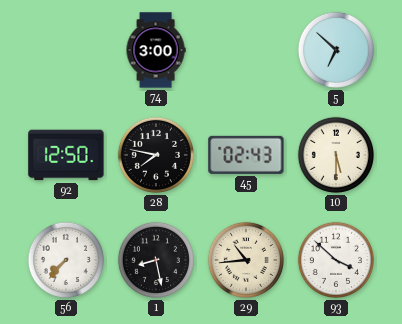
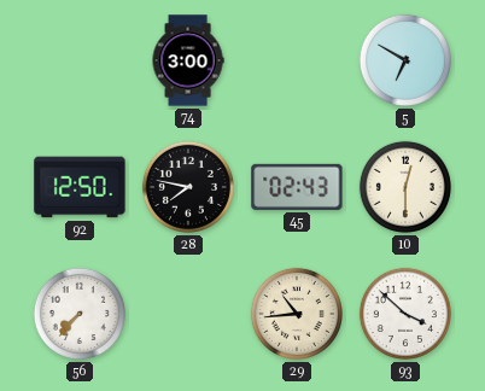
5: 6:52 -> 6:50
10: 5:30 -> 12:30
1: 8:28 -> none
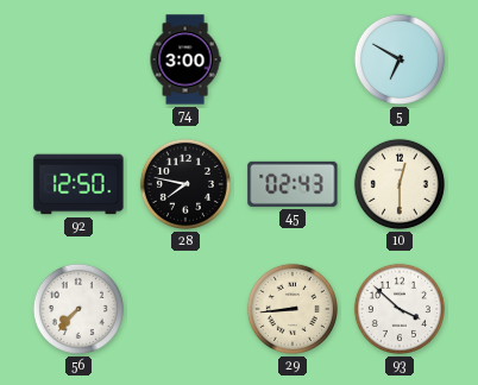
29: 10:44 -> 8:44
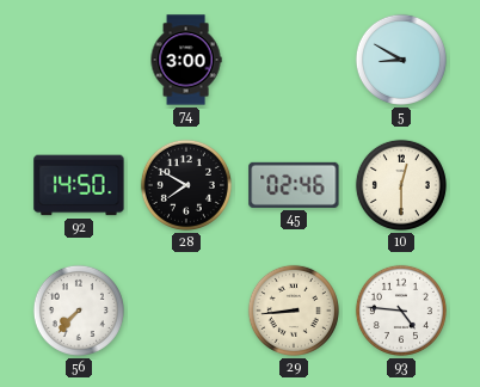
5: 6:50 -> 8:50
92: 12:50 -> 14:50
28: 7:47 -> 7:50
45: 02:43 -> 02:46
93: 3:52 -> 4:46
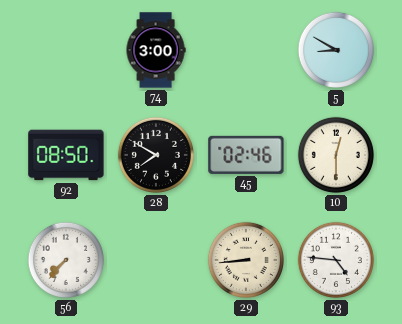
92: 14:50 -> 08:50
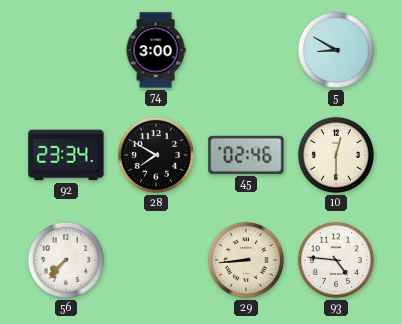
92: 08:50 -> 23:34
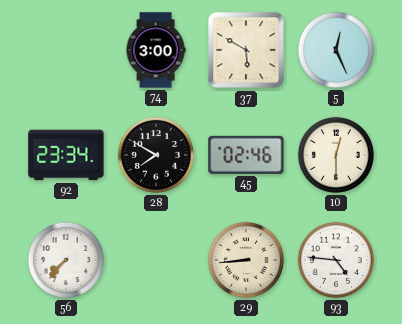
37: none -> 5:50
5: 8:50 -> 12:26
